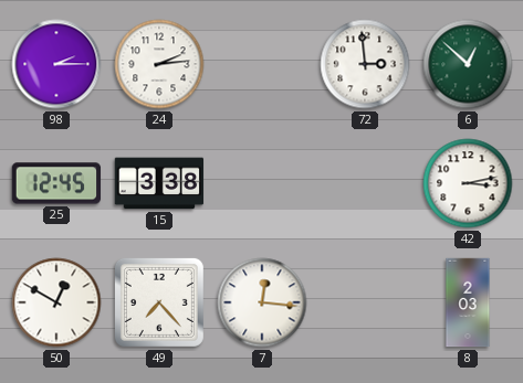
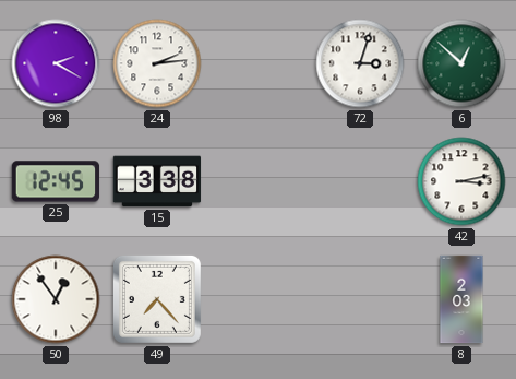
98: 2:15 -> 2:20
72: 2:59 -> 3:03
50: 12:50 -> 12:54
7: 12:16 -> none
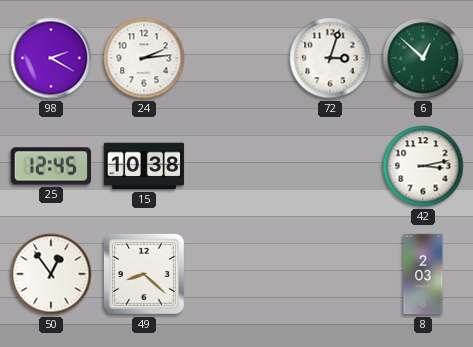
15: 3:38 -> 10:38
49: 7:23 -> 8:22
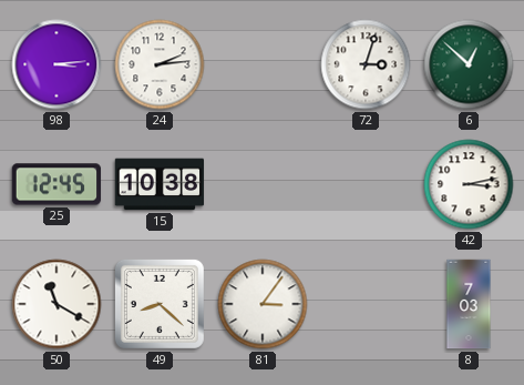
98: 2:20 -> 3:14
50: 12:54 -> 11:20
81: none -> 3:06
8: 2:03 -> 7:03
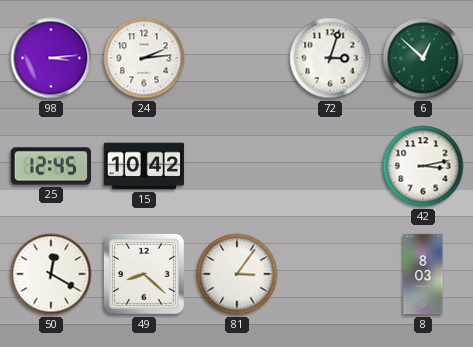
15: 10:38 -> 10:42
50: 11:20 -> 12:20
8: 7:03 -> 8:03
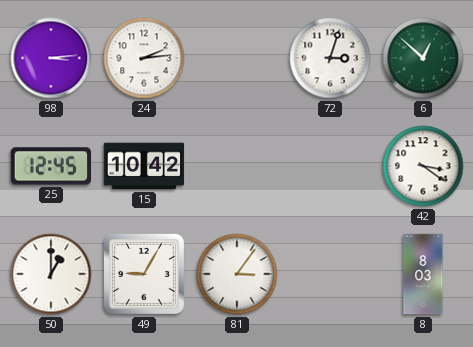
42: 3:13 -> 3:21
50: 12:20 -> 1:00
49: 8:22 -> 9:05
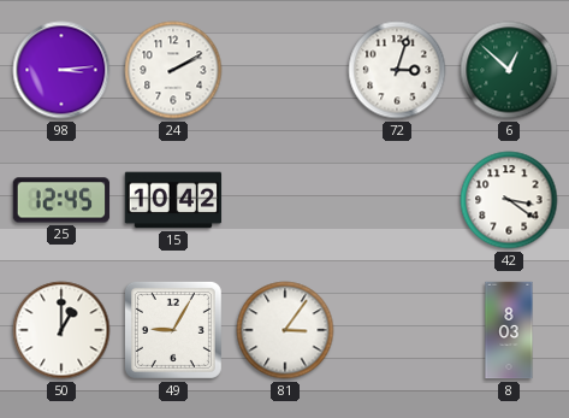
24: 2:14 -> 2:10
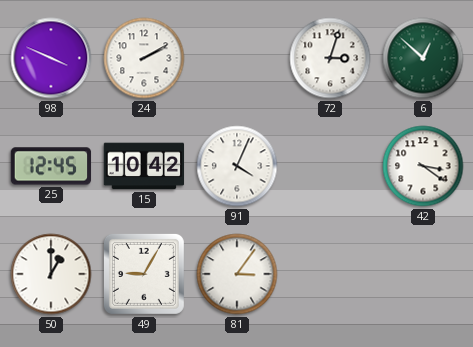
98: 3:14 -> 3:49
91: none -> 4:04
8: 8:03 -> none
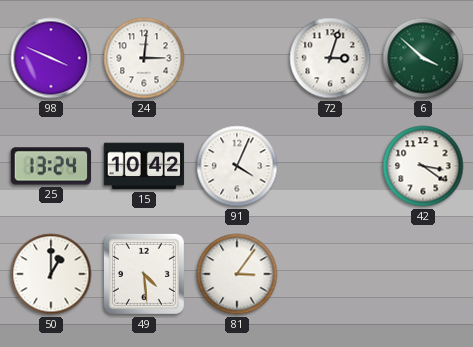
24: 2:10 -> 3:01
6: 12:52 -> 3:52
25: 12:45 -> 13:24
49: 9:05 -> 4:29
